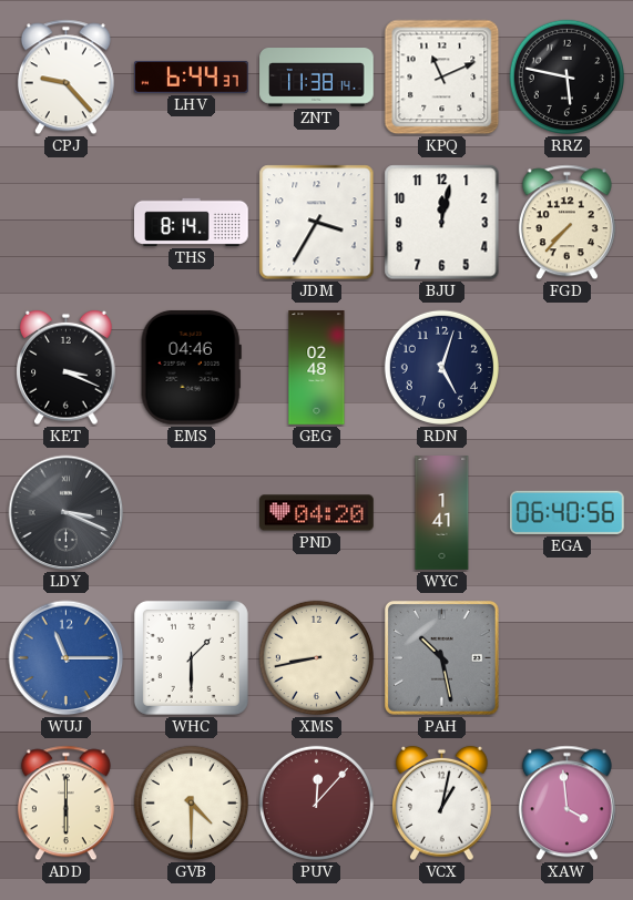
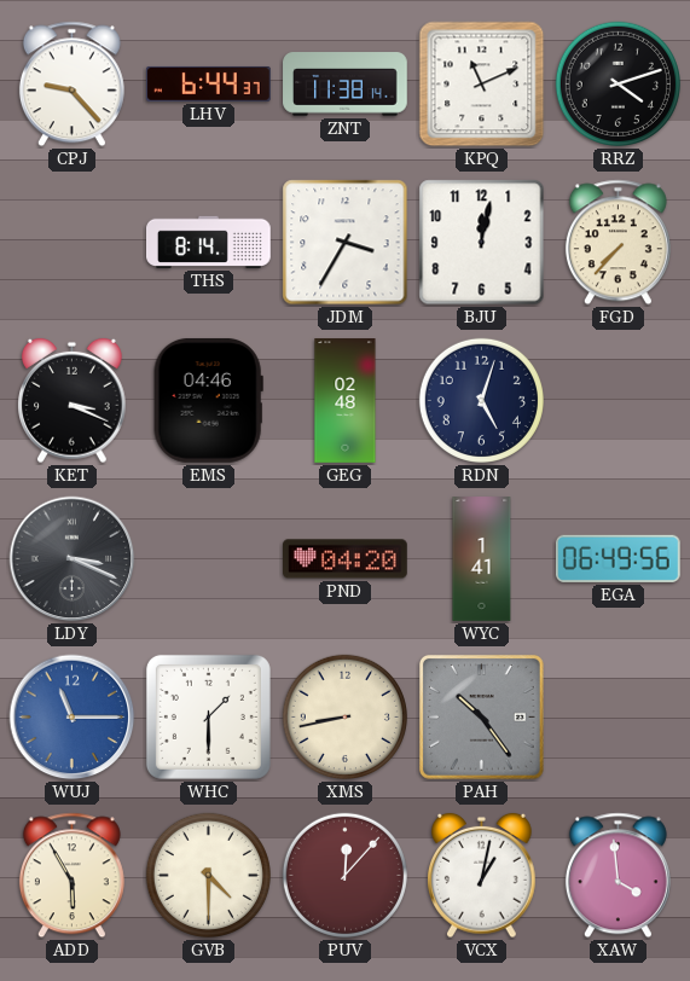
RRZ: 5:47 -> 4:12
EGA: 06:40 -> 06:49
PAH: 10:28 -> 10:24
ADD: 6:00 -> 5:55
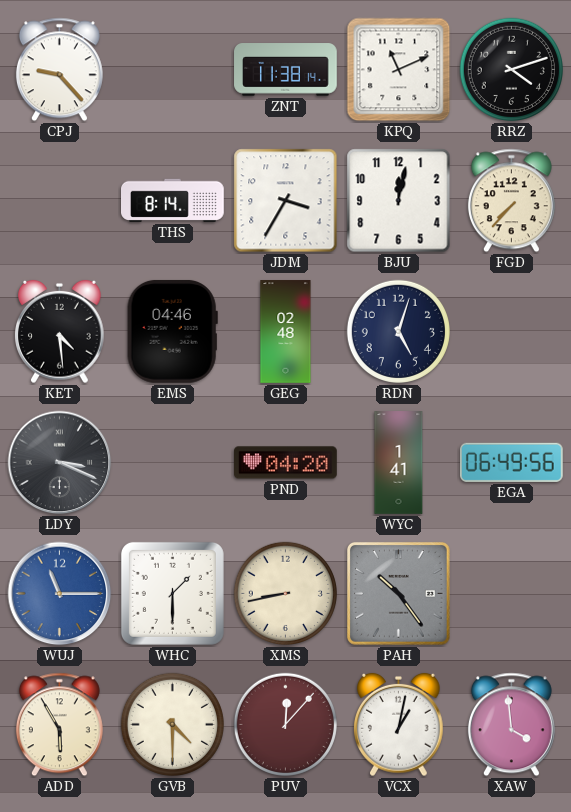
LHV: 6:44 -> none
KET: 3:19 -> 4:29
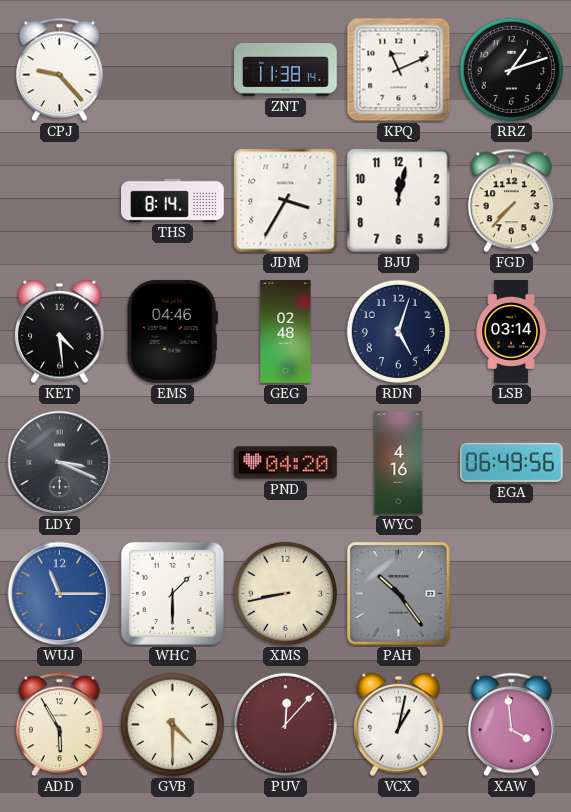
RRZ: 4:12 -> 1:12
LSB: none -> 03:14
WYC: 1:41 -> 4:16
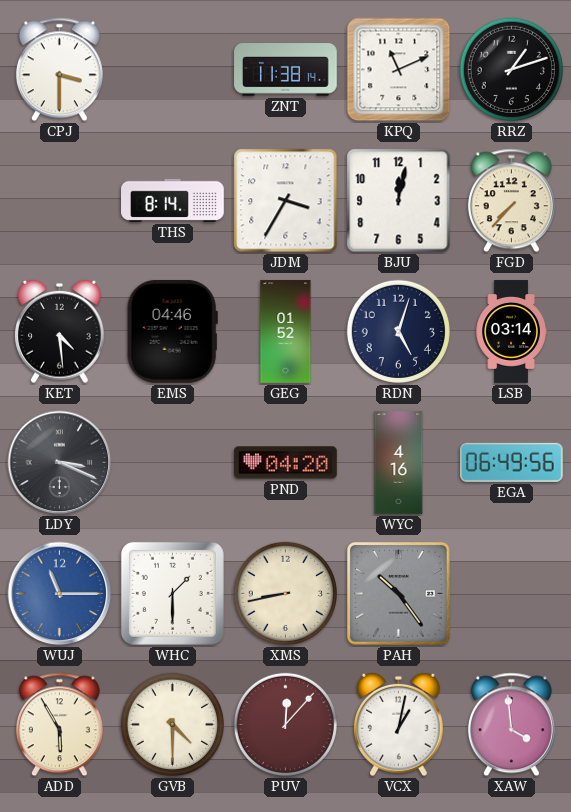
CPJ: 9:23 -> 3:30
GEG: 02:48 -> 01:52
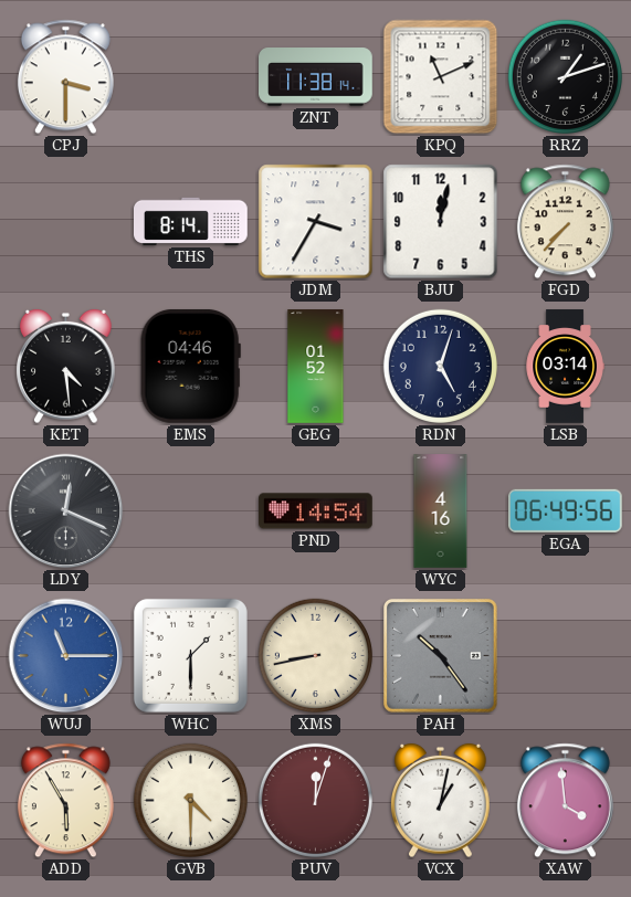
LDY: 3:19 -> 12:19
PND: 04:20 -> 14:54
PUV: 12:07 -> 12:03
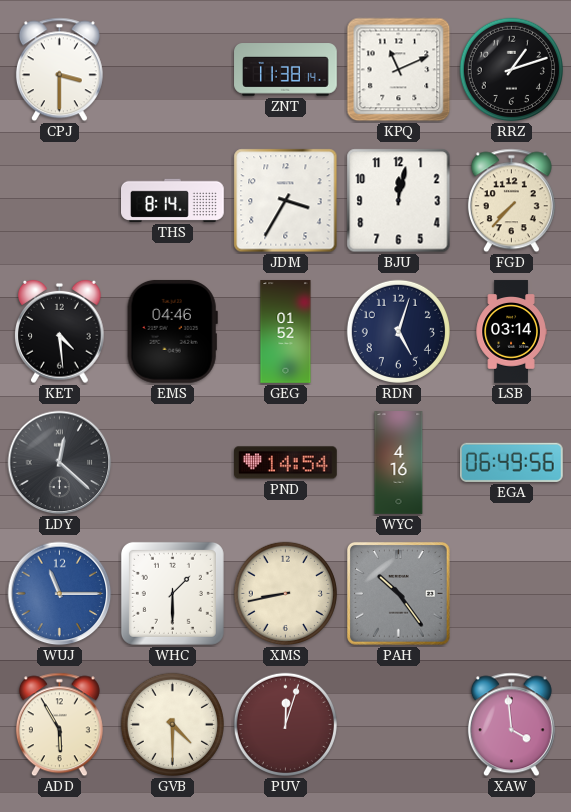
LDY: 12:19 -> 12:22
VCX: 1:02 -> none
